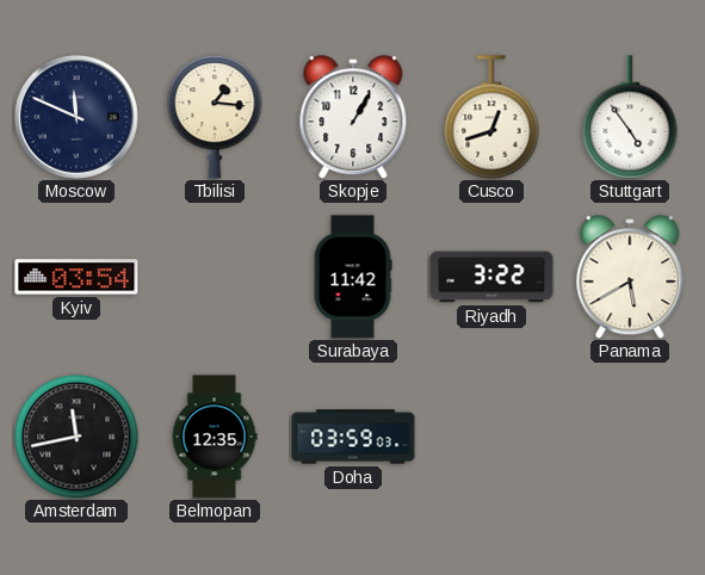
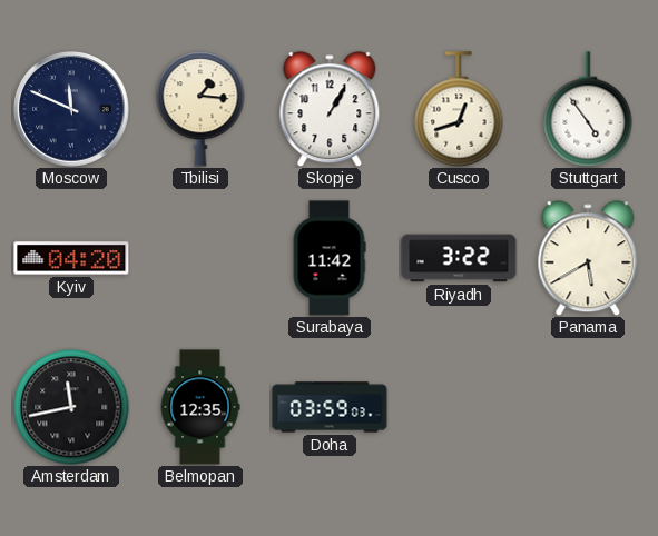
Kyiv: 03:54 -> 04:20
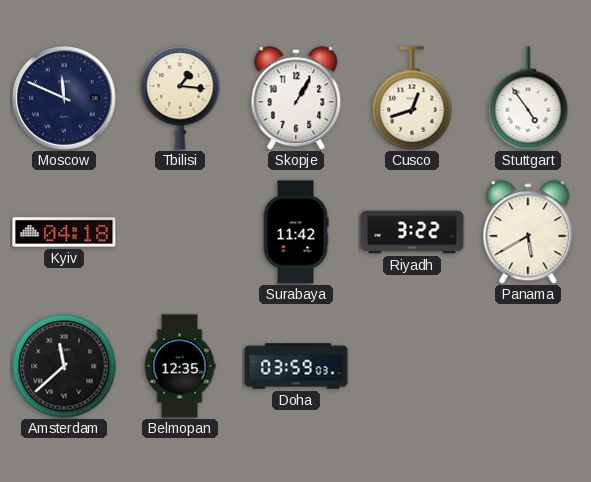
Kyiv: 04:20 -> 04:18
Amsterdam: 11:43 -> 11:38
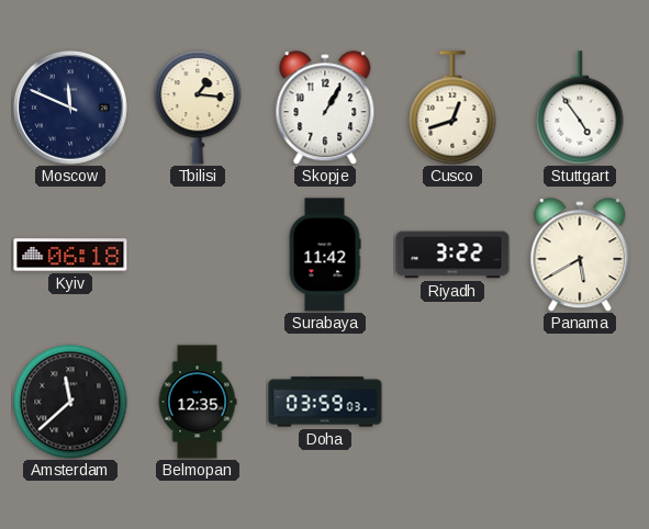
Kyiv: 04:18 -> 06:18
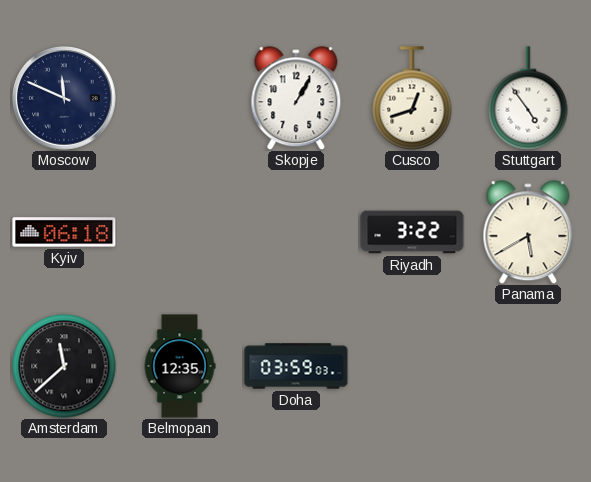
Tbilisi: 1:16 -> none
Surabaya: 11:42 -> none
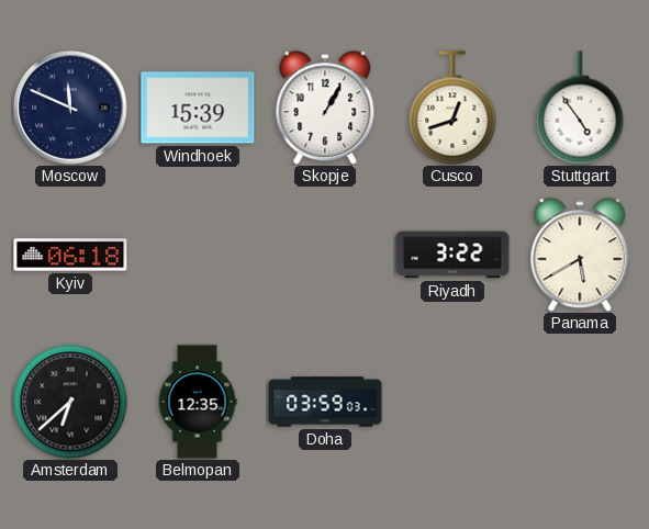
Windhoek: none -> 15:39
Amsterdam: 11:38 -> 6:38
